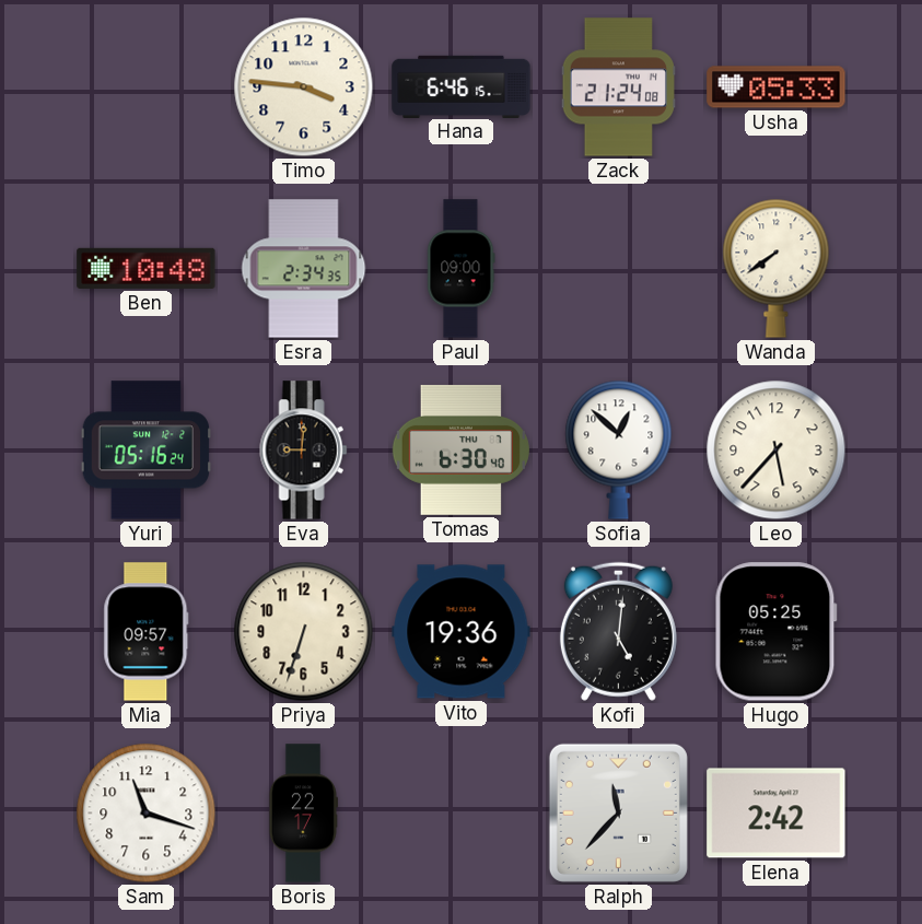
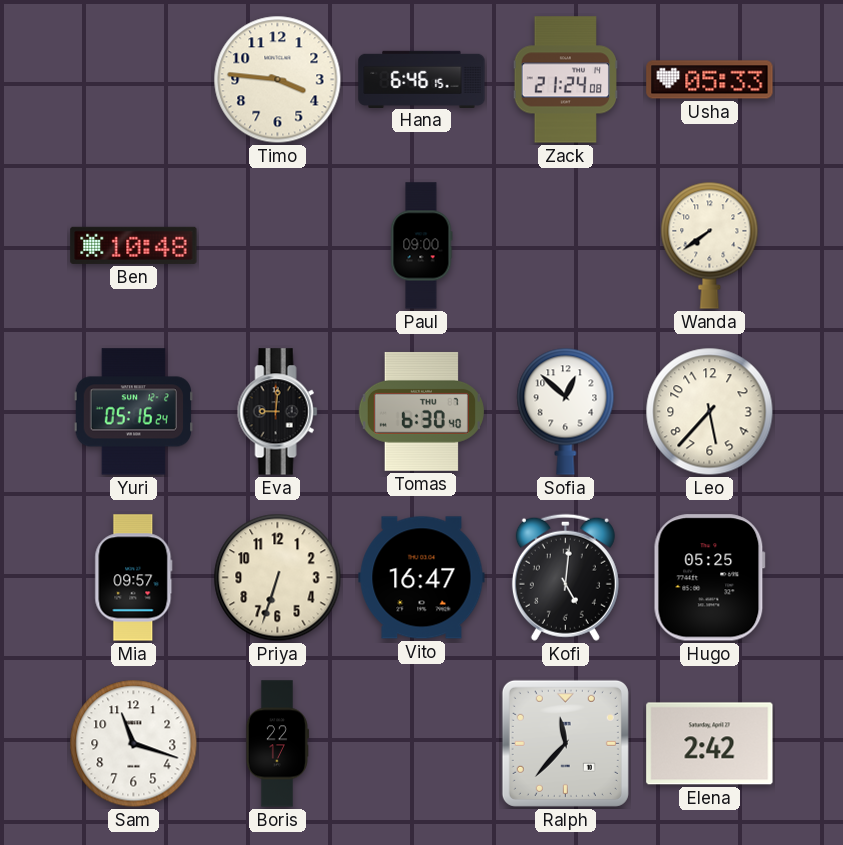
Esra: 2:34 -> none
Vito: 19:36 -> 16:47
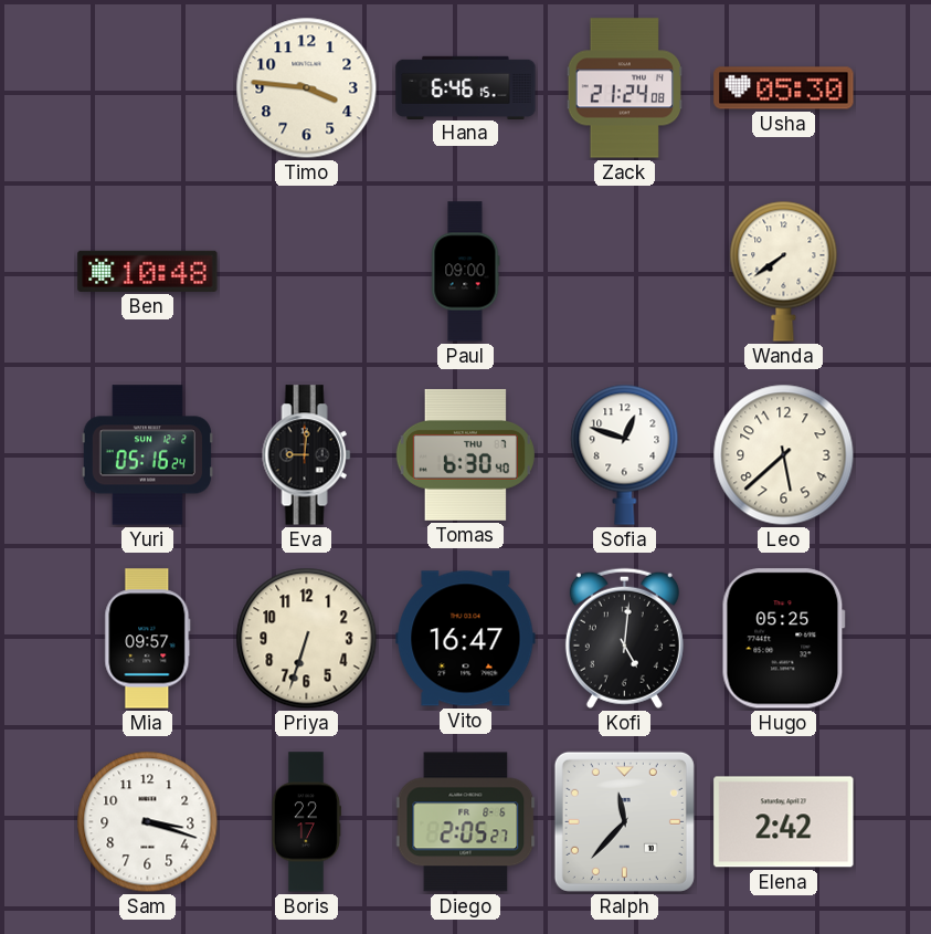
Usha: 05:33 -> 05:30
Sofia: 12:52 -> 12:48
Leo: 5:37 -> 5:38
Sam: 11:18 -> 3:18
Diego: none -> 2:05
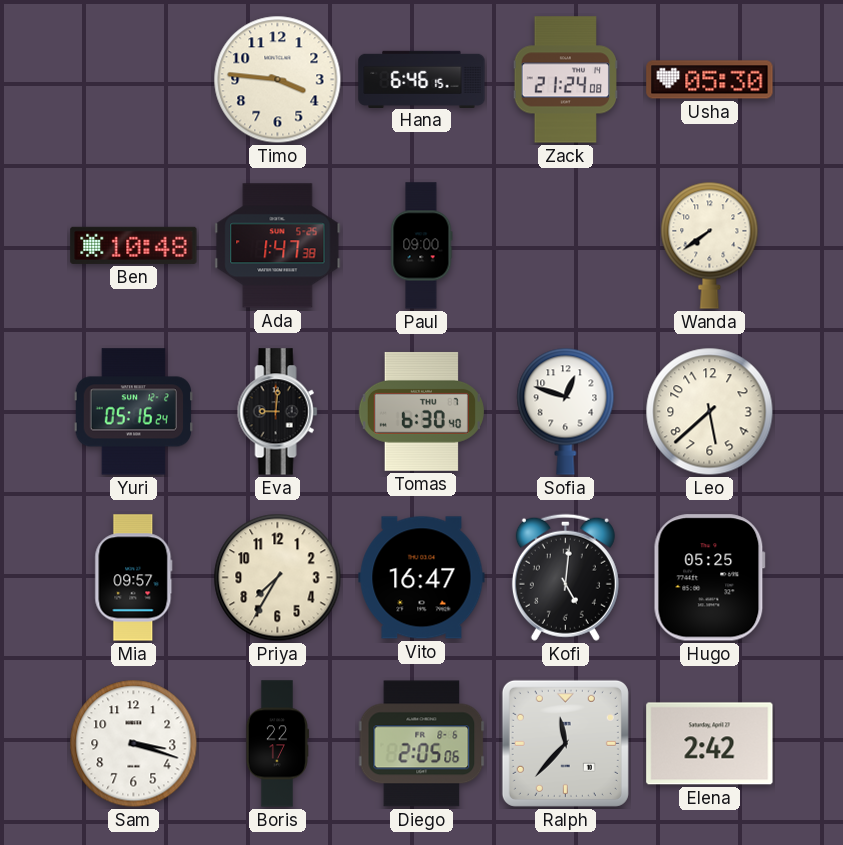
Ada: none -> 1:47
Priya: 6:33 -> 7:35
Diego: 2:05:27 -> 2:05:06
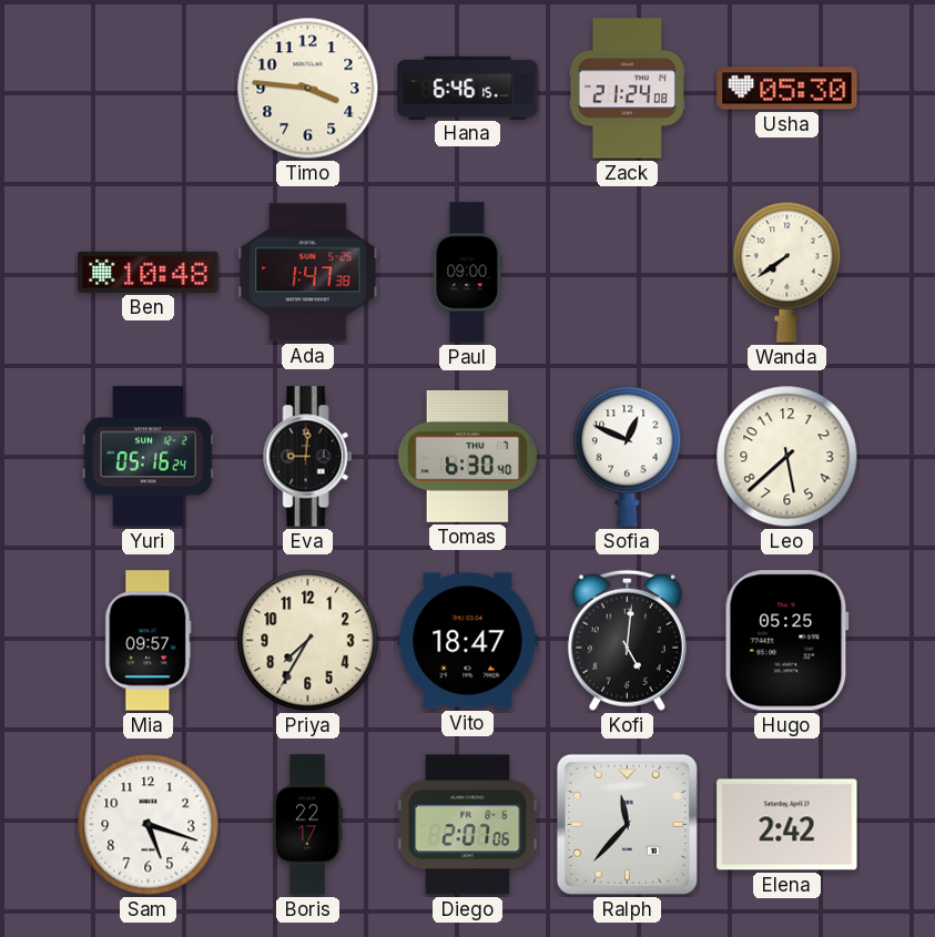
Sofia: 12:48 -> 12:49
Vito: 16:47 -> 18:47
Sam: 3:18 -> 5:18
Diego: 2:05 -> 2:07
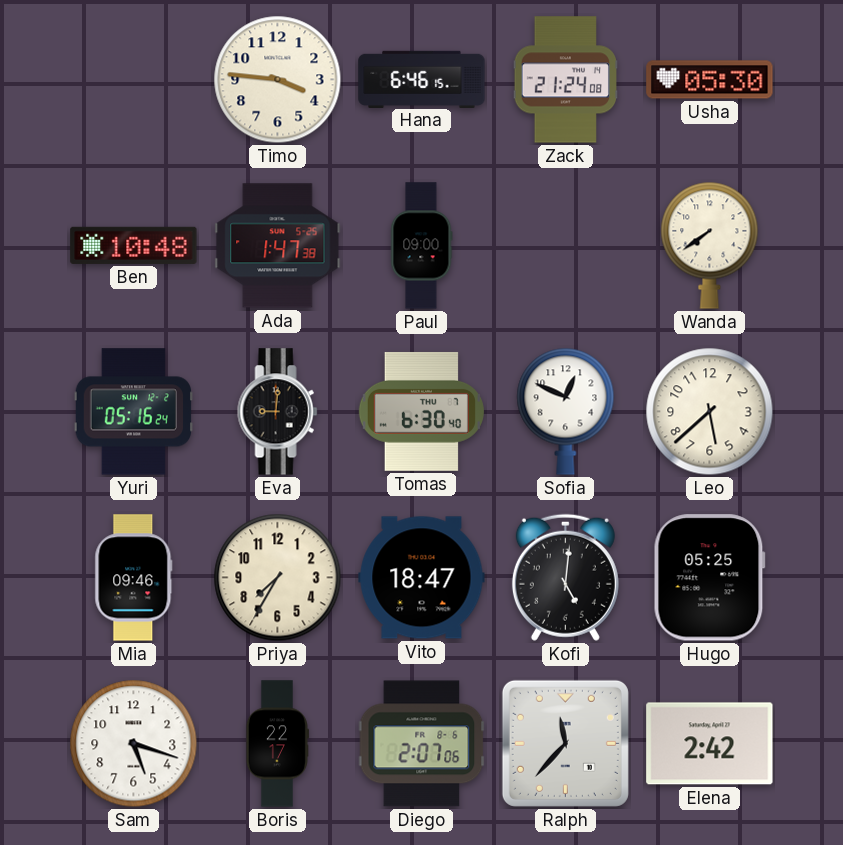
Mia: 09:57 -> 09:46
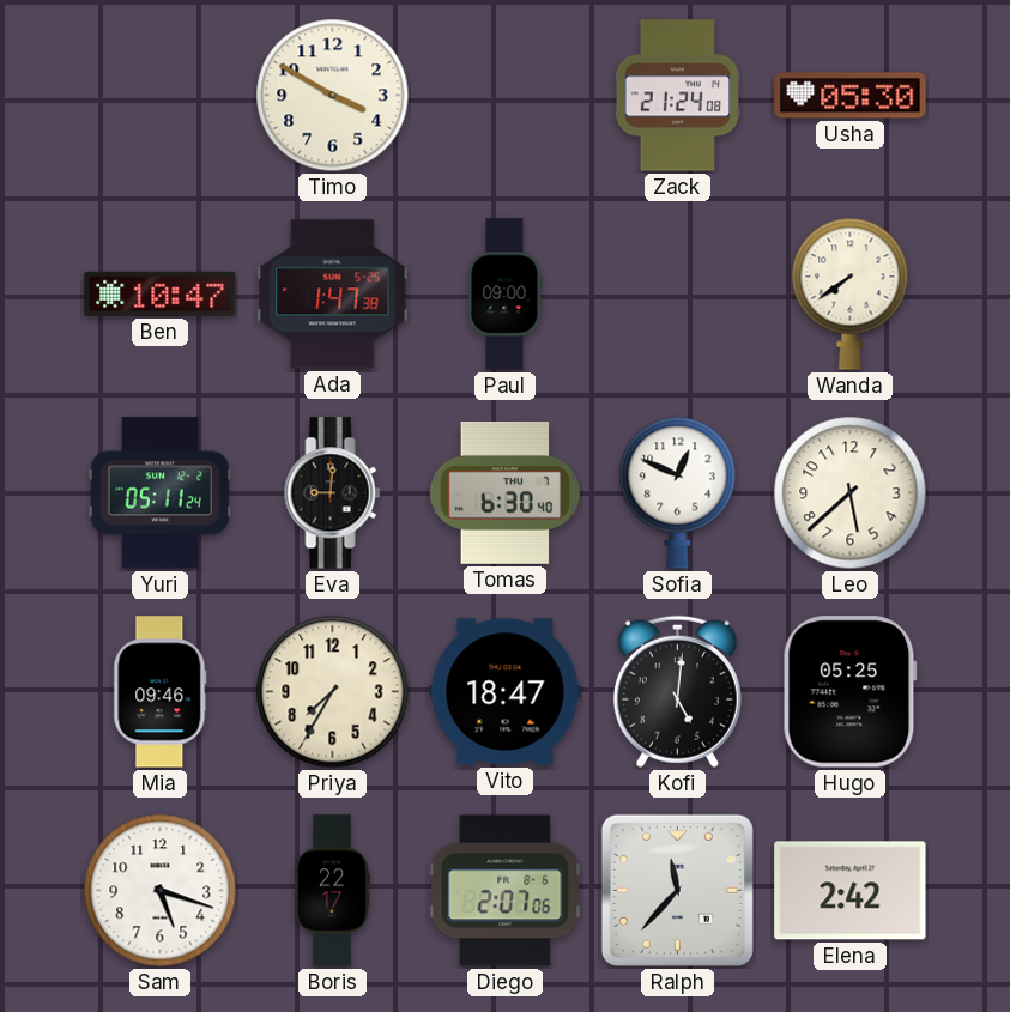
Timo: 3:46 -> 3:50
Hana: 6:46 -> none
Ben: 10:48 -> 10:47
Yuri: 05:16 -> 05:11
